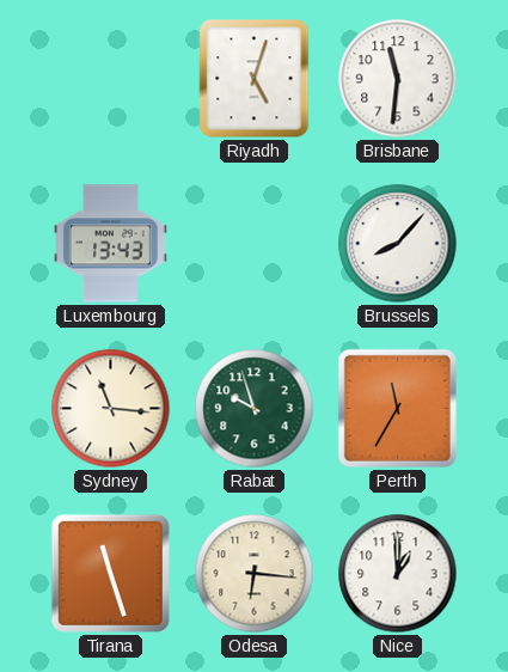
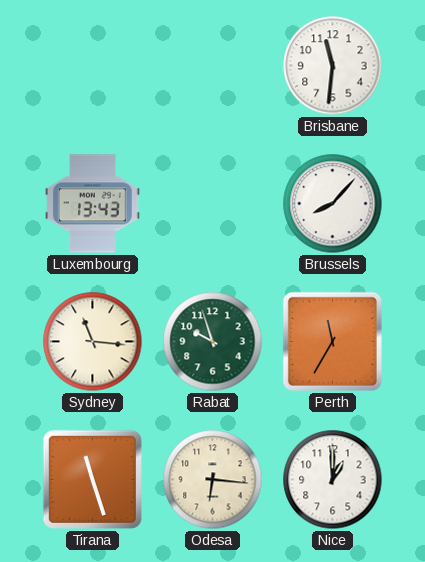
Riyadh: 5:03 -> none
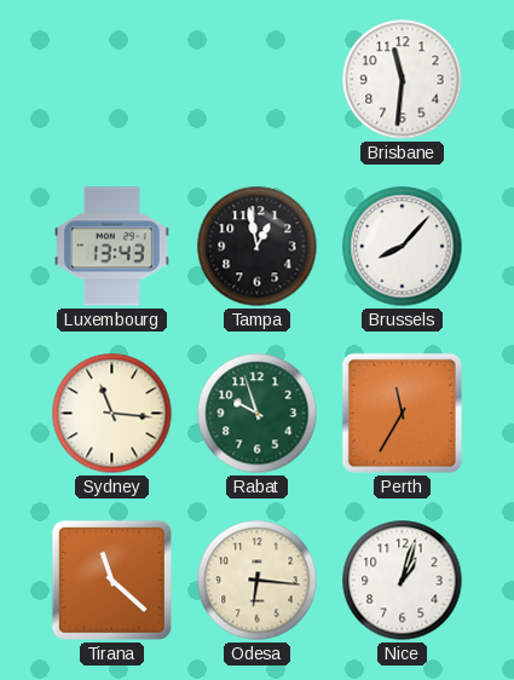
Tampa: none -> 12:58
Tirana: 11:27 -> 11:22
Nice: 1:00 -> 1:03
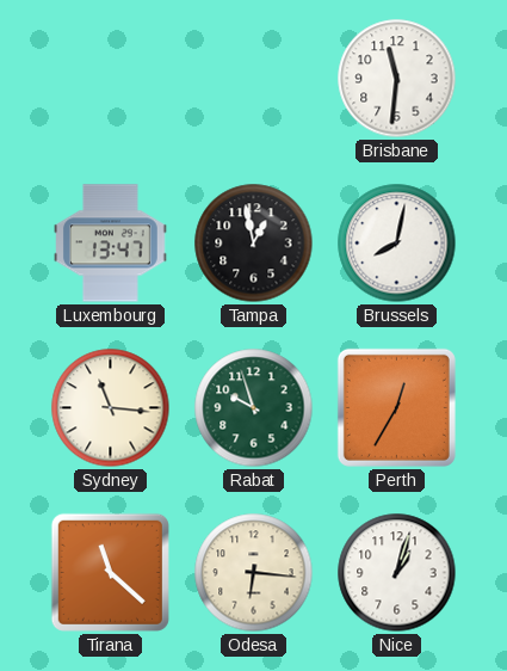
Luxembourg: 13:43 -> 13:47
Brussels: 8:07 -> 8:02
Perth: 11:35 -> 12:35
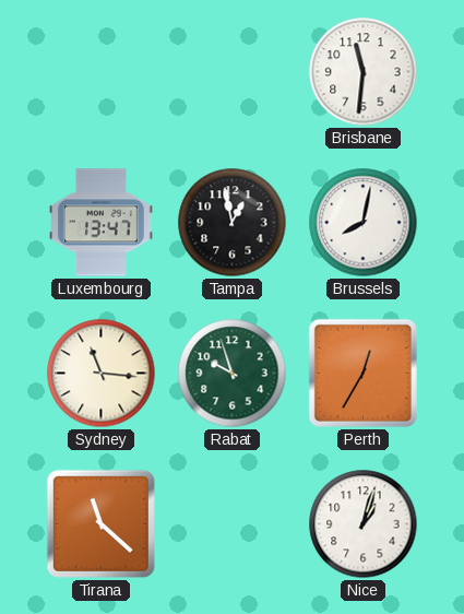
Odesa: 6:16 -> none
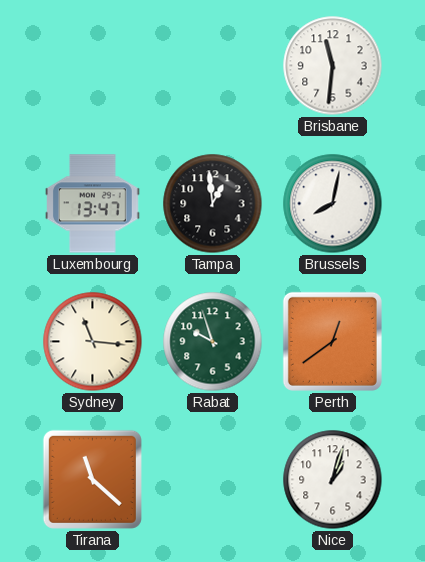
Tampa: 12:58 -> 12:59
Perth: 12:35 -> 12:39
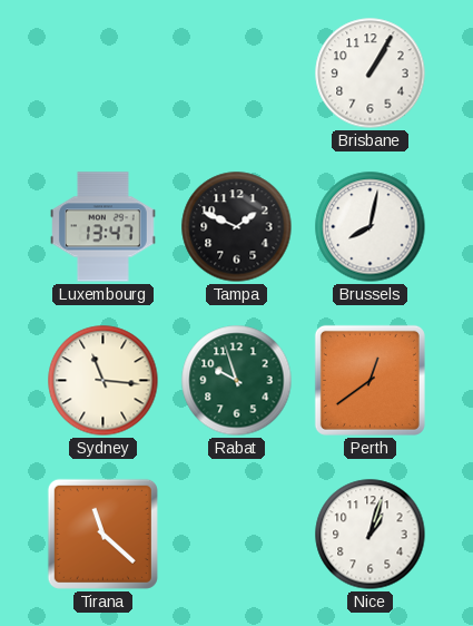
Brisbane: 11:31 -> 1:05
Tampa: 12:59 -> 1:49
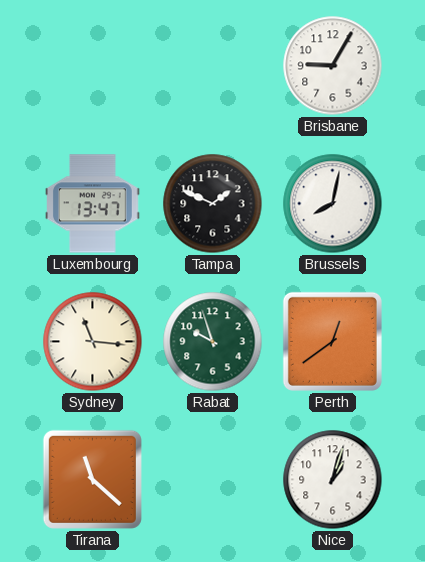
Brisbane: 1:05 -> 9:05
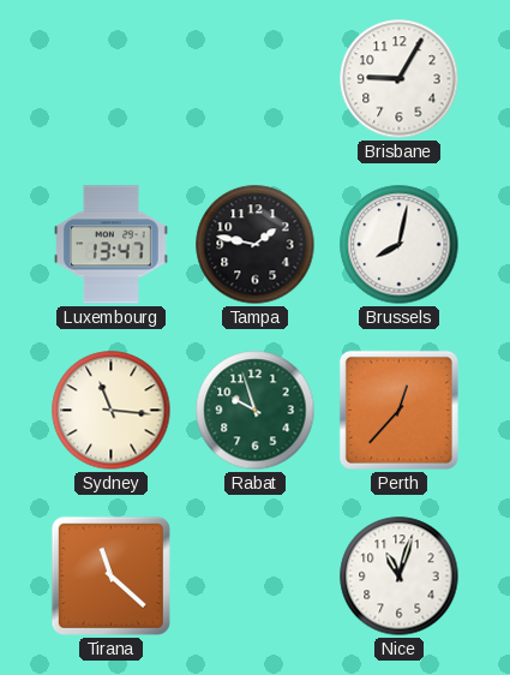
Tampa: 1:49 -> 1:47
Perth: 12:39 -> 12:37
Nice: 1:03 -> 11:03
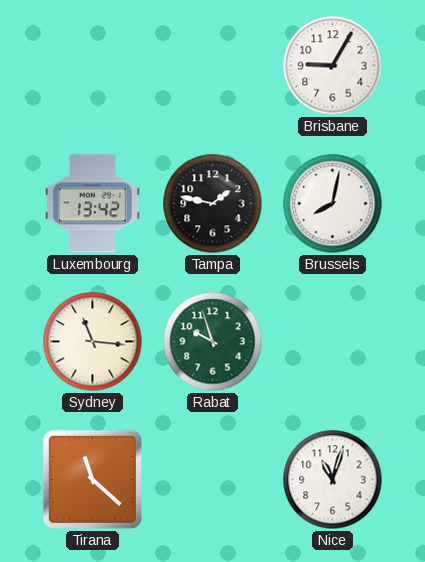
Luxembourg: 13:47 -> 13:42
Perth: 12:37 -> none
